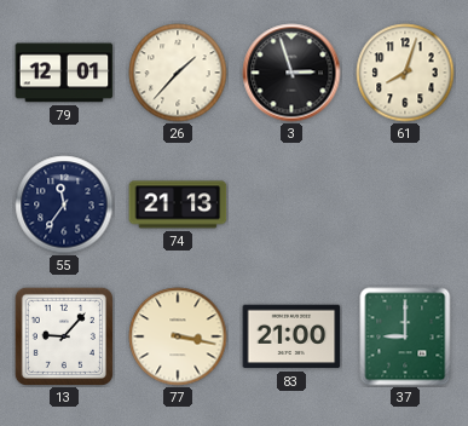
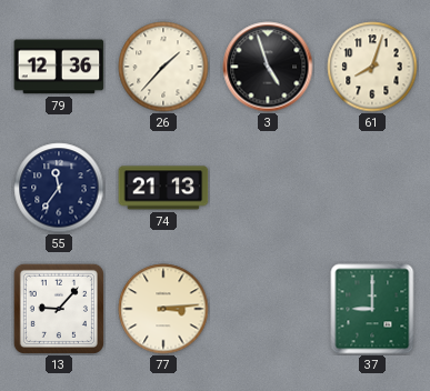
79: 12:01 -> 12:36
3: 2:57 -> 4:57
77: 3:17 -> 3:14
83: 21:00 -> none
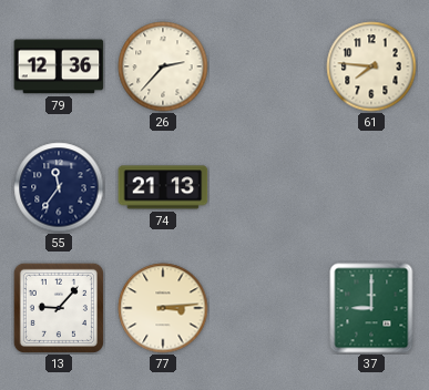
26: 1:37 -> 2:37
3: 4:57 -> none
61: 8:03 -> 7:46
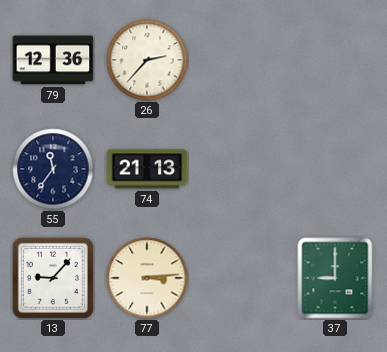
61: 7:46 -> none
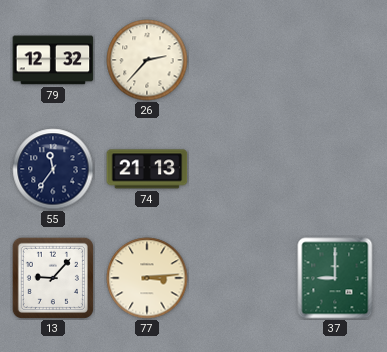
79: 12:36 -> 12:32
